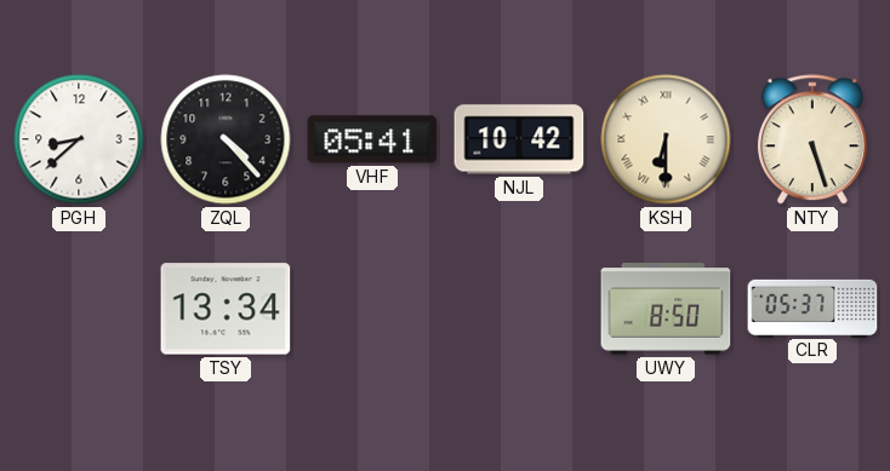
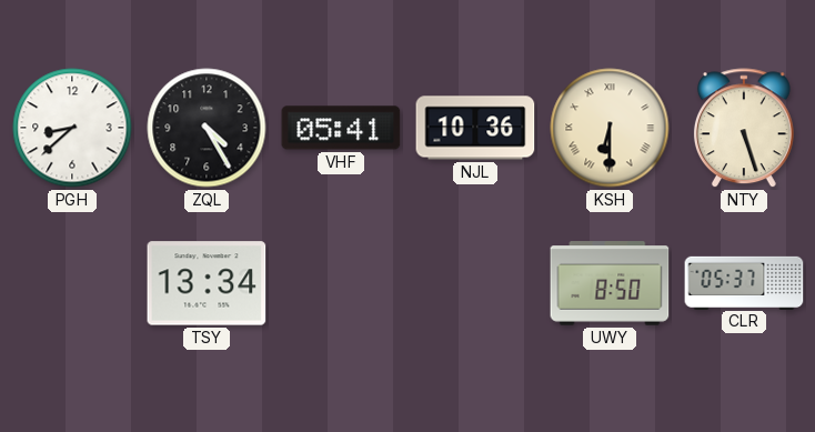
ZQL: 4:23 -> 4:25
NJL: 10:42 -> 10:36
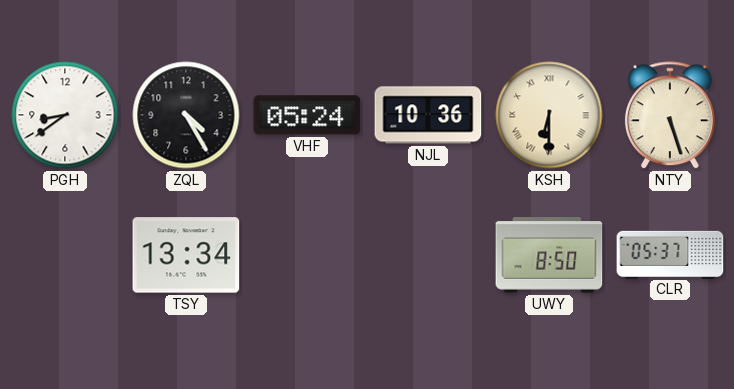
PGH: 8:38 -> 8:39
VHF: 05:41 -> 05:24
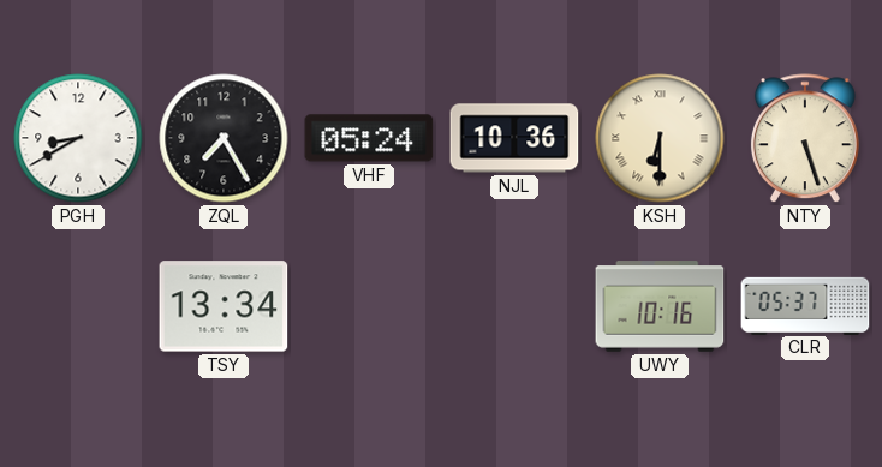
PGH: 8:39 -> 8:40
ZQL: 4:25 -> 7:25
UWY: 8:50 -> 10:16
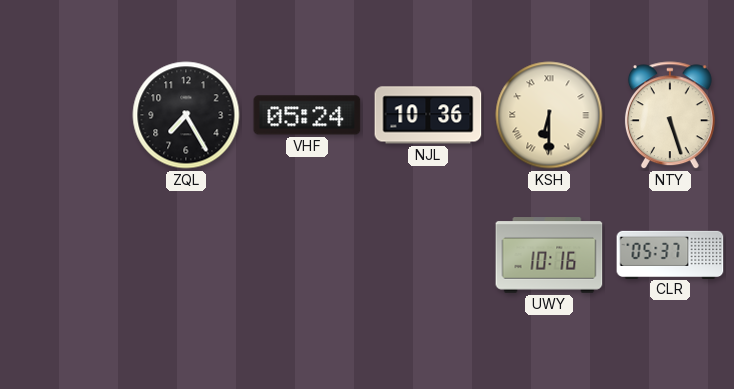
PGH: 8:40 -> none
TSY: 13:34 -> none
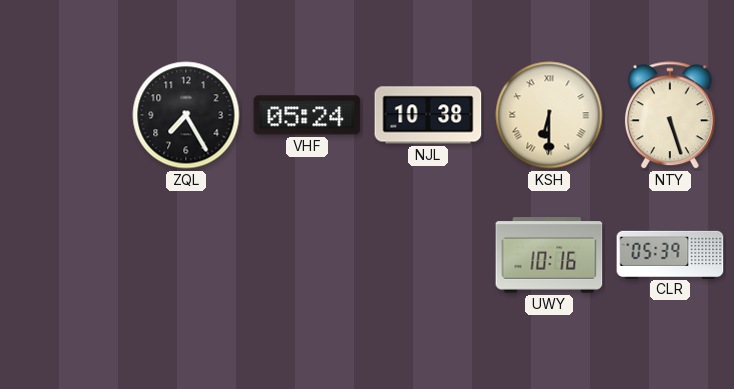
NJL: 10:36 -> 10:38
CLR: 05:37 -> 05:39
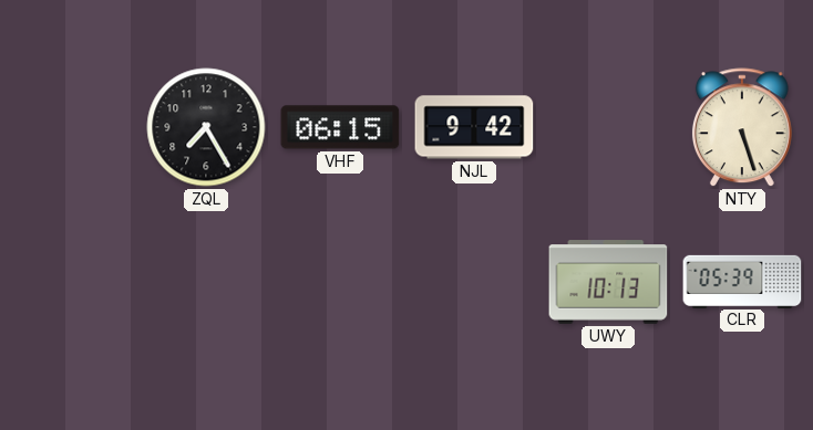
VHF: 05:24 -> 06:15
NJL: 10:38 -> 9:42
KSH: 6:30 -> none
UWY: 10:16 -> 10:13
